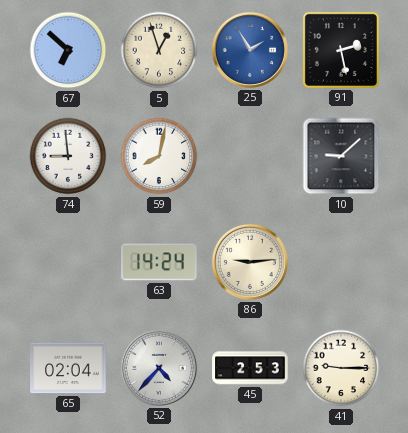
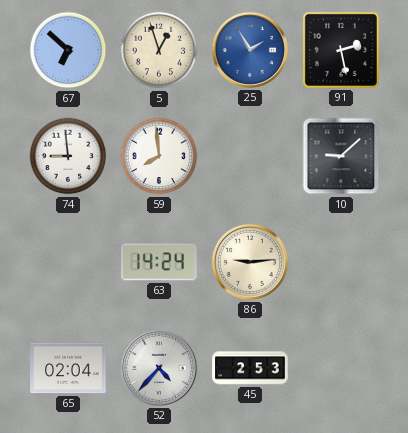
59: 8:02 -> 7:59
41: 9:15 -> none
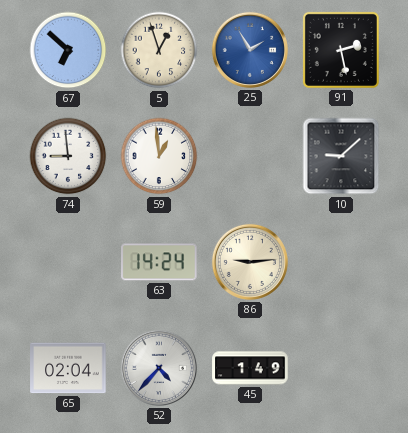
59: 7:59 -> 12:59
45: 2:53 -> 1:49
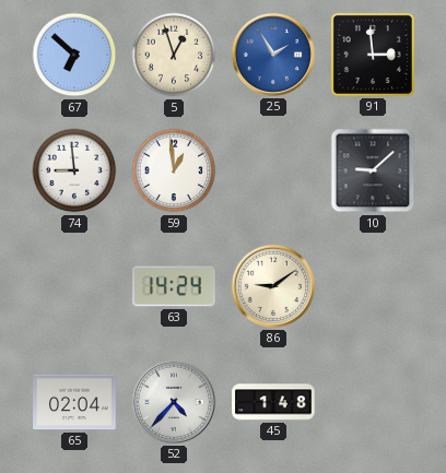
91: 2:28 -> 2:59
86: 9:14 -> 9:09
45: 1:49 -> 1:48
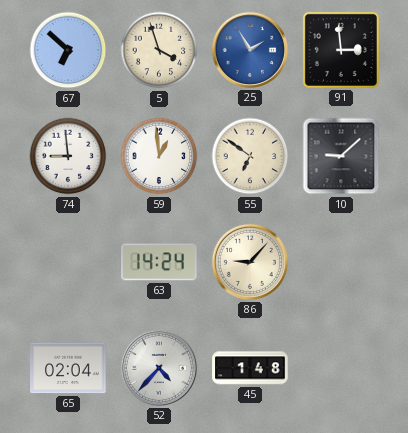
5: 12:57 -> 3:57
55: none -> 6:51
86: 9:09 -> 9:07
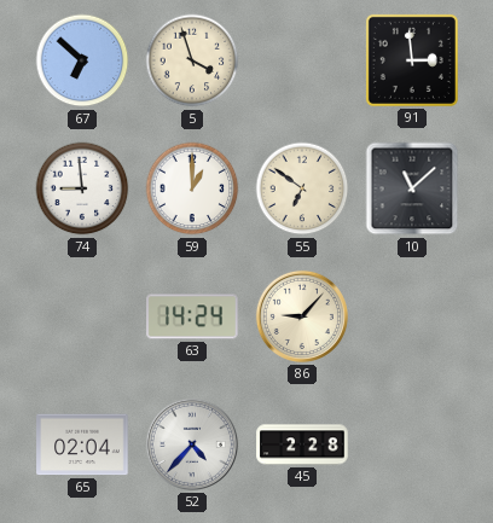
25: 1:55 -> none
59: 12:59 -> 1:00
10: 9:08 -> 11:08
45: 1:48 -> 2:28
